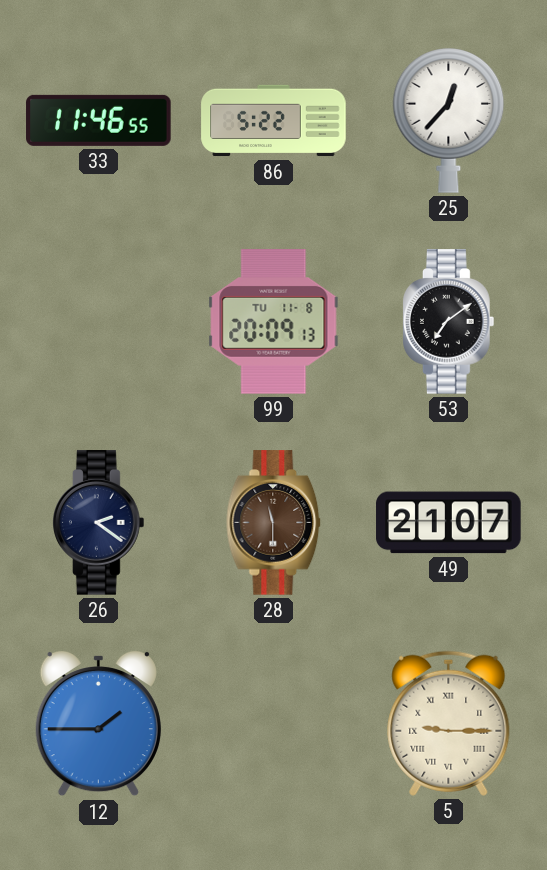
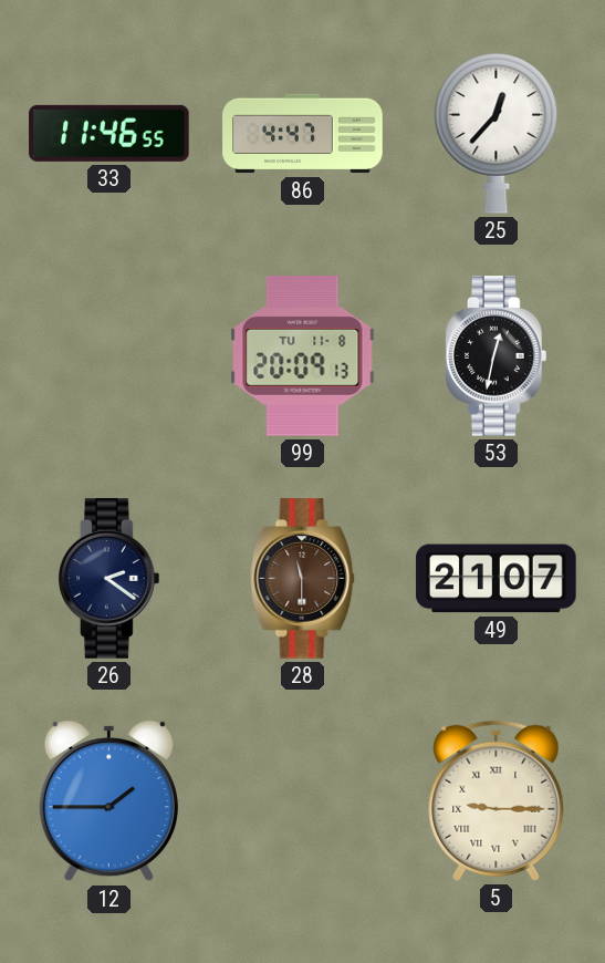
86: 5:22 -> 4:47
53: 7:09 -> 12:32
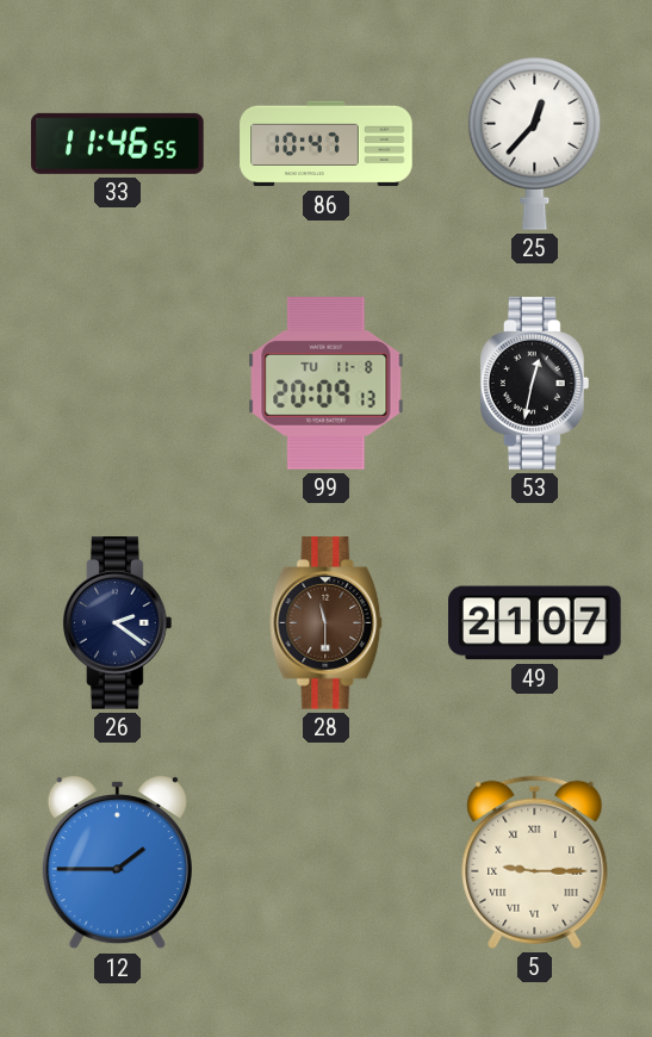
86: 4:47 -> 10:47
